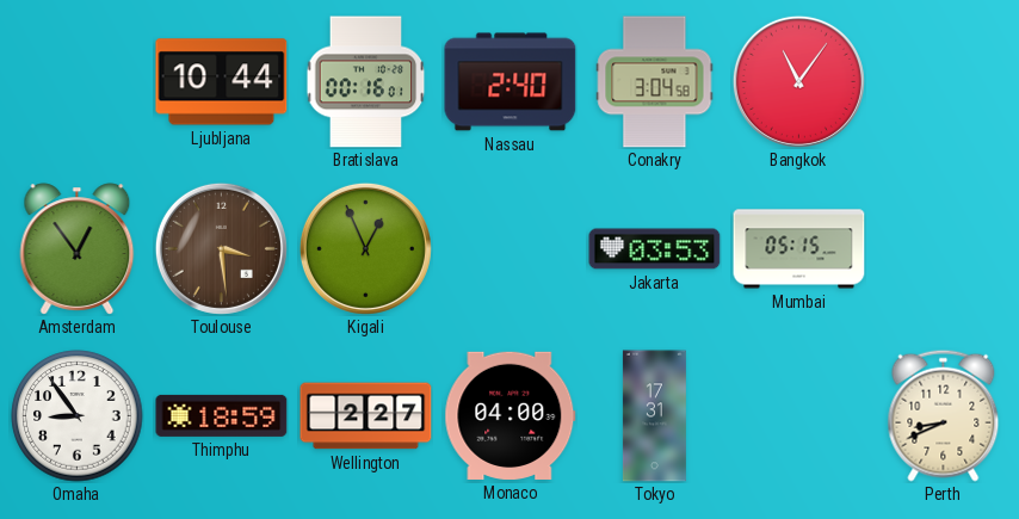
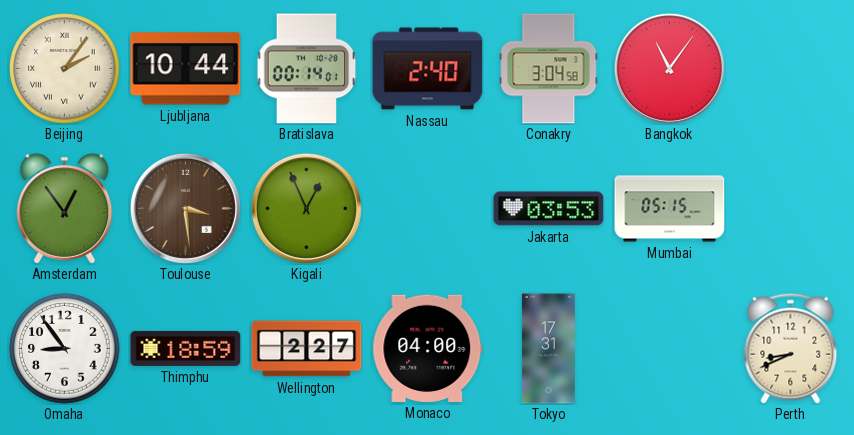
Beijing: none -> 2:06
Bratislava: 00:16 -> 00:14
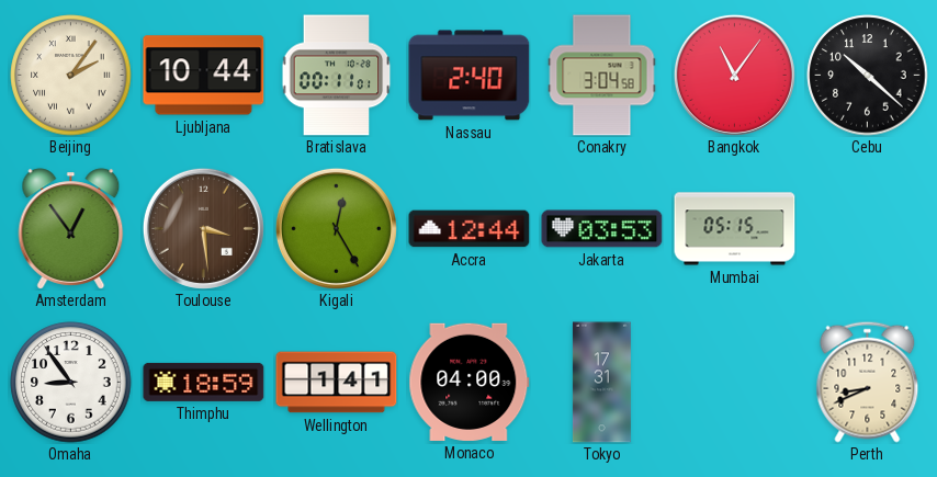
Bratislava: 00:14 -> 00:11
Cebu: none -> 10:22
Kigali: 12:56 -> 12:25
Accra: none -> 12:44
Wellington: 2:27 -> 1:41
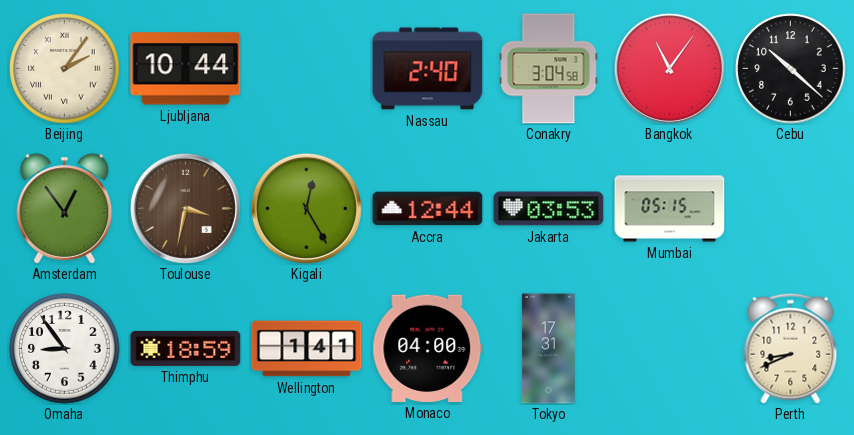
Bratislava: 00:11 -> none
Toulouse: 3:29 -> 3:32
